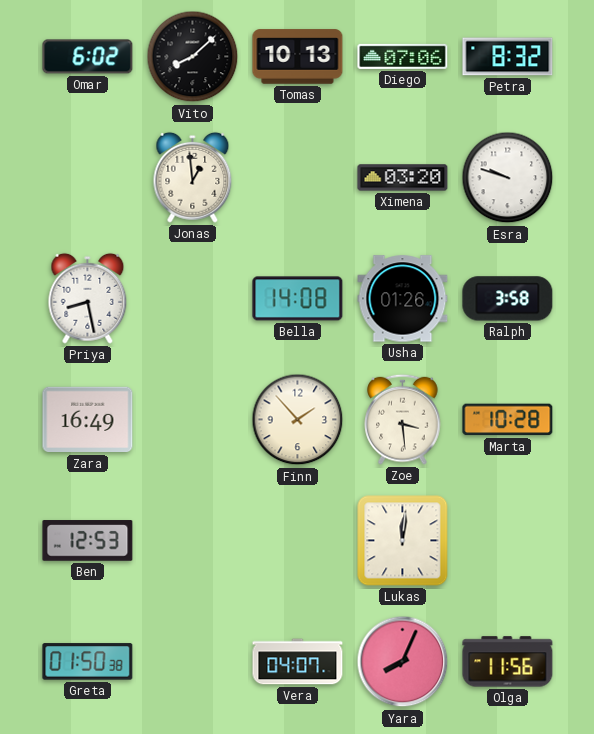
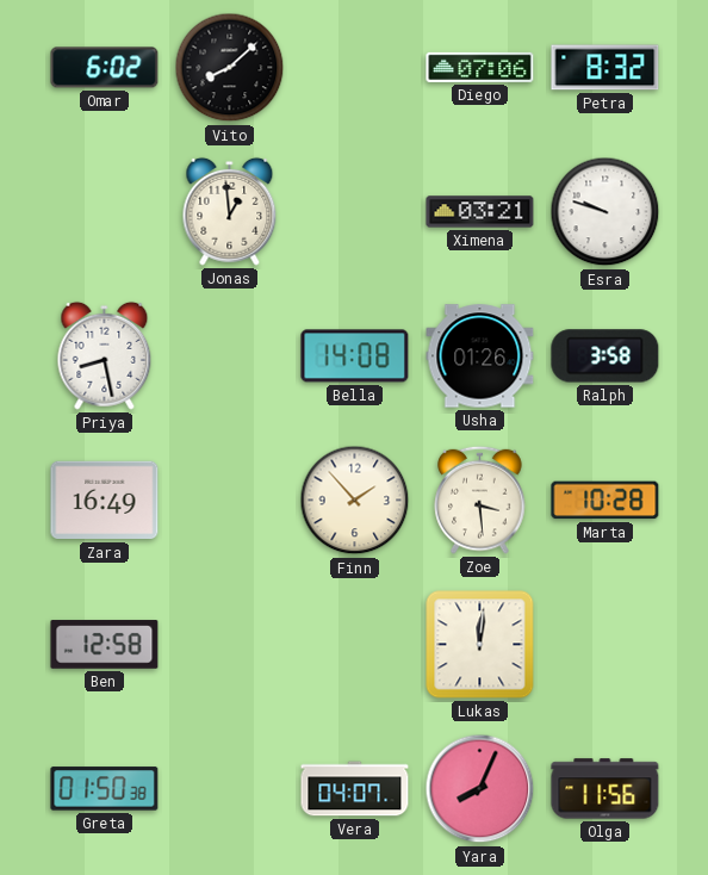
Tomas: 10:13 -> none
Ximena: 03:20 -> 03:21
Ben: 12:53 -> 12:58
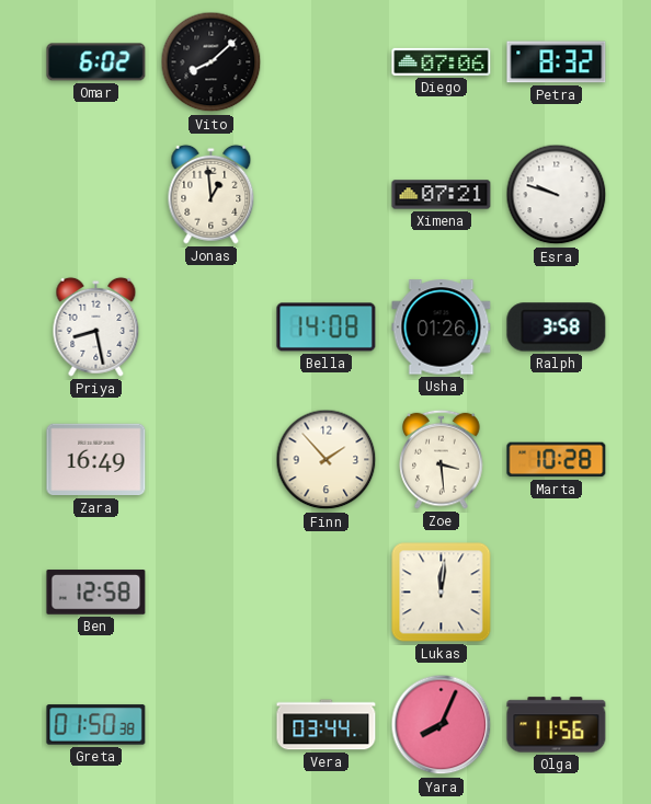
Ximena: 03:21 -> 07:21
Vera: 04:07 -> 03:44
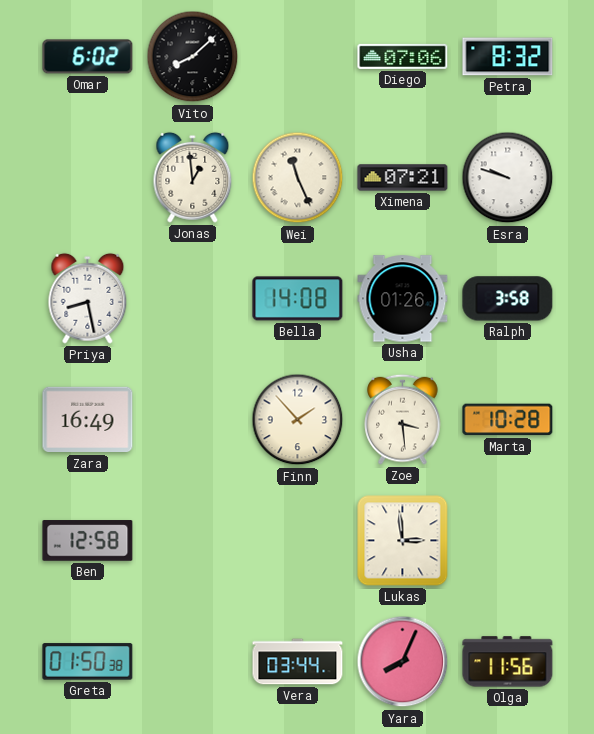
Wei: none -> 11:26
Lukas: 12:01 -> 2:59
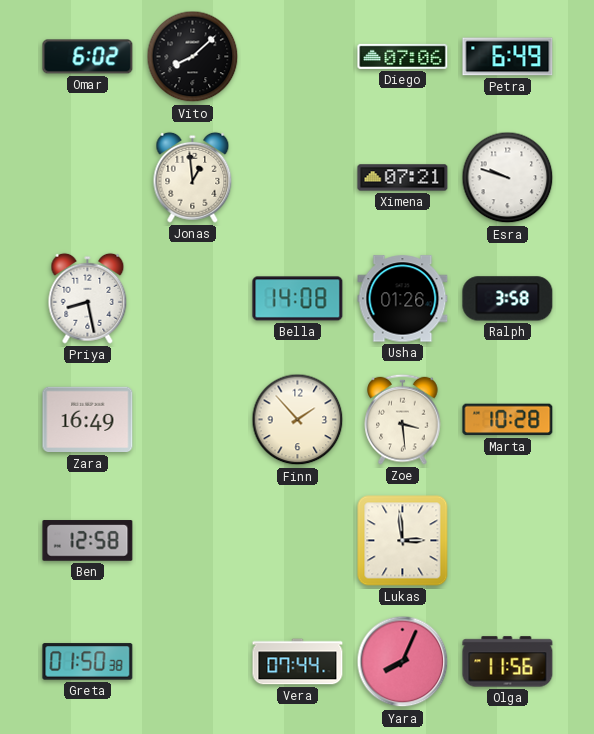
Petra: 8:32 -> 6:49
Wei: 11:26 -> none
Vera: 03:44 -> 07:44
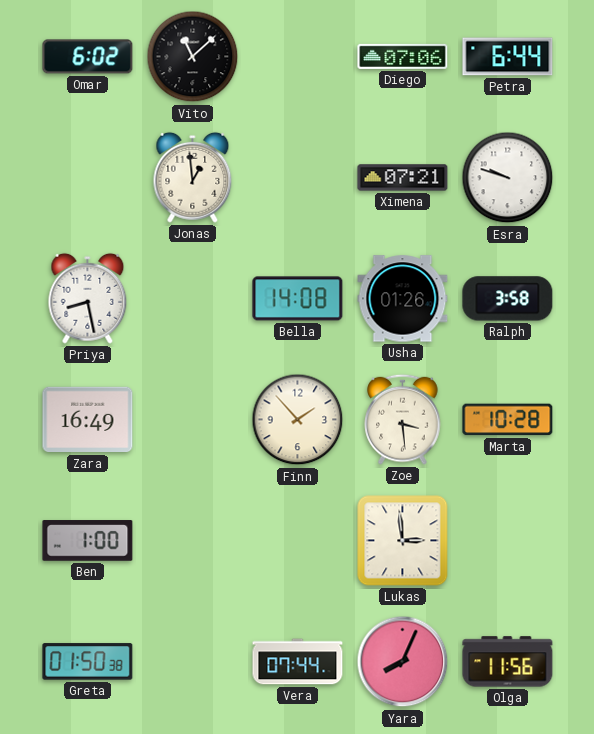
Vito: 8:08 -> 11:08
Petra: 6:49 -> 6:44
Ben: 12:58 -> 1:00
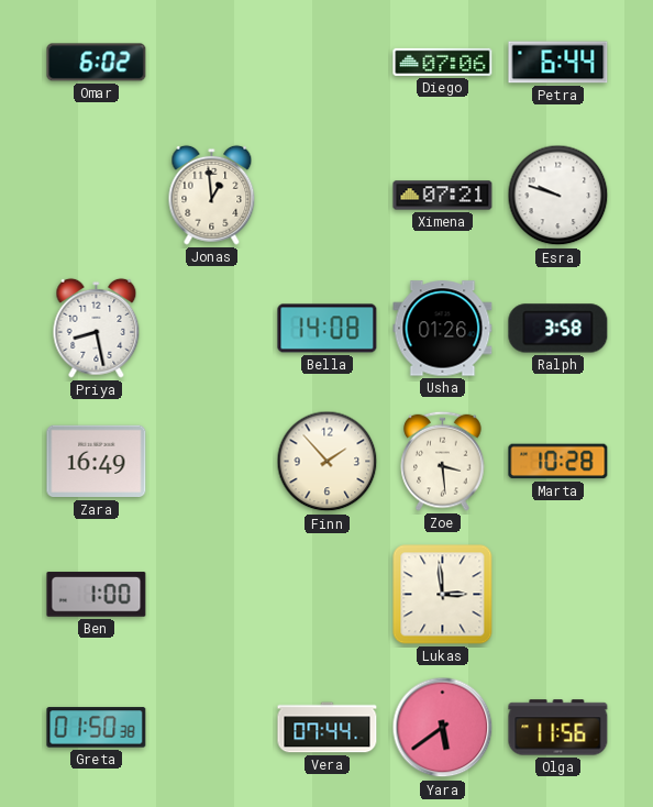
Vito: 11:08 -> none
Yara: 8:04 -> 5:39
